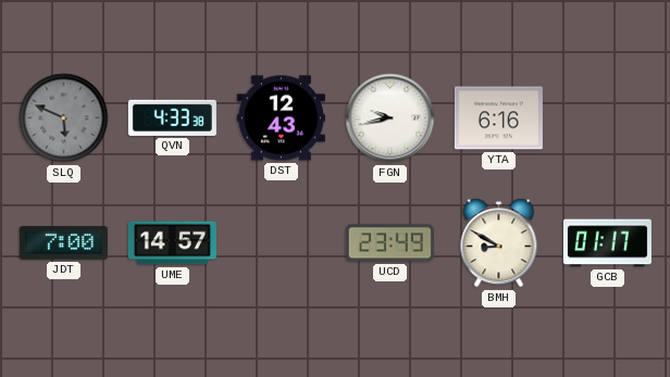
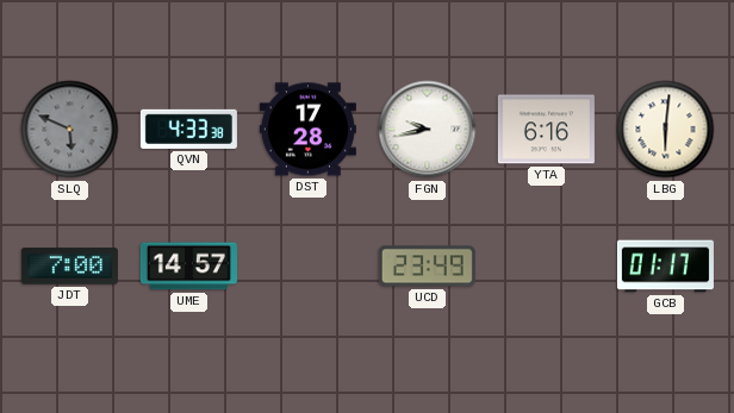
DST: 12:43 -> 17:28
LBG: none -> 6:01
BMH: 8:50 -> none
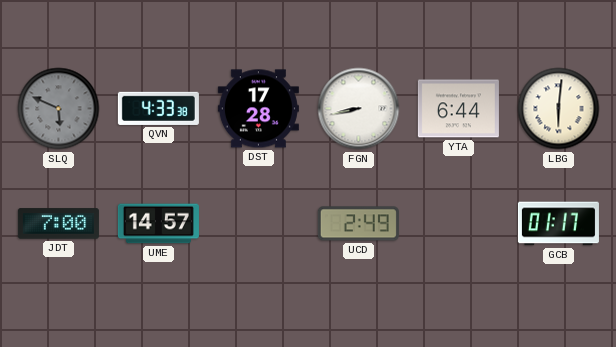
FGN: 9:43 -> 8:43
YTA: 6:16 -> 6:44
UCD: 23:49 -> 2:49
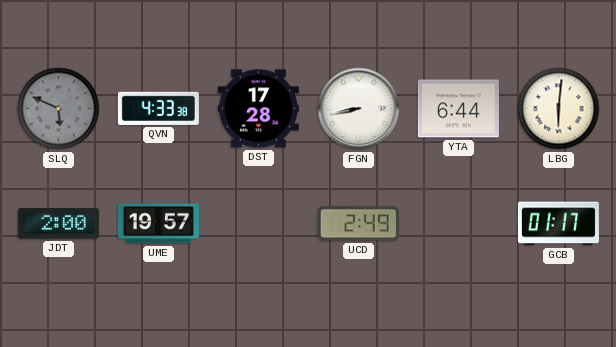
JDT: 7:00 -> 2:00
UME: 14:57 -> 19:57
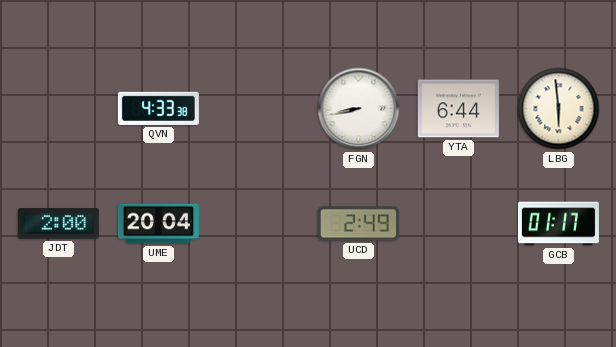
SLQ: 5:49 -> none
DST: 17:28 -> none
LBG: 6:01 -> 5:59
UME: 19:57 -> 20:04
